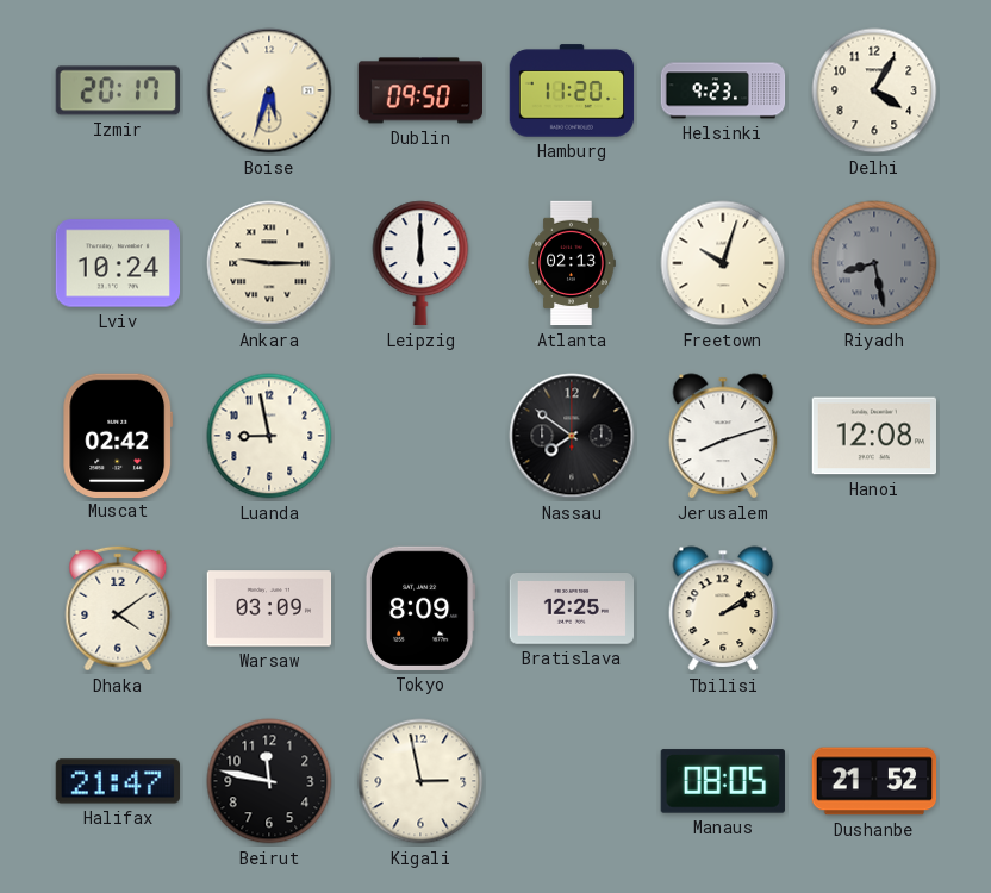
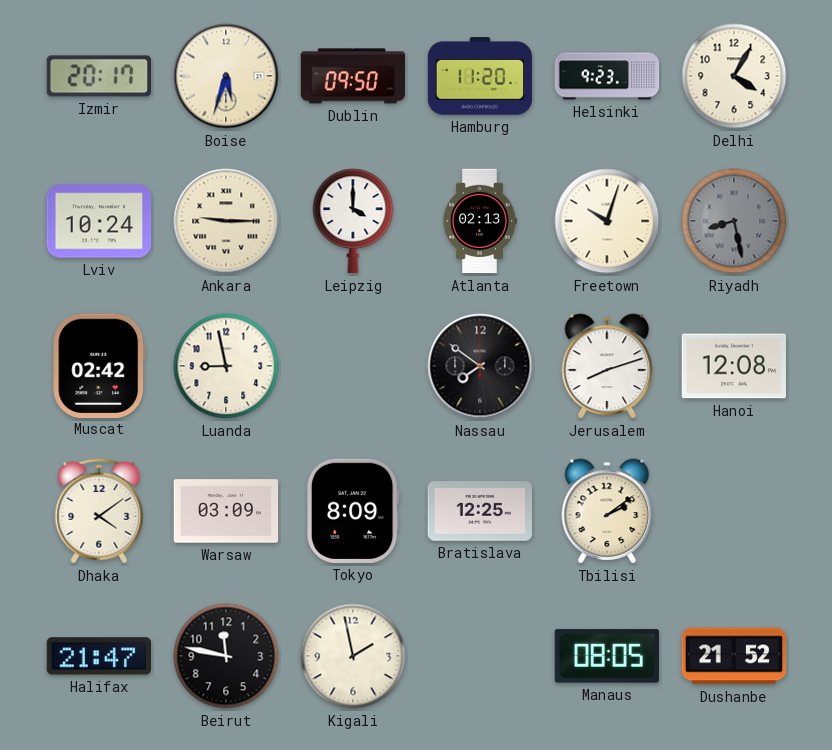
Leipzig: 6:00 -> 4:00
Kigali: 2:58 -> 1:58
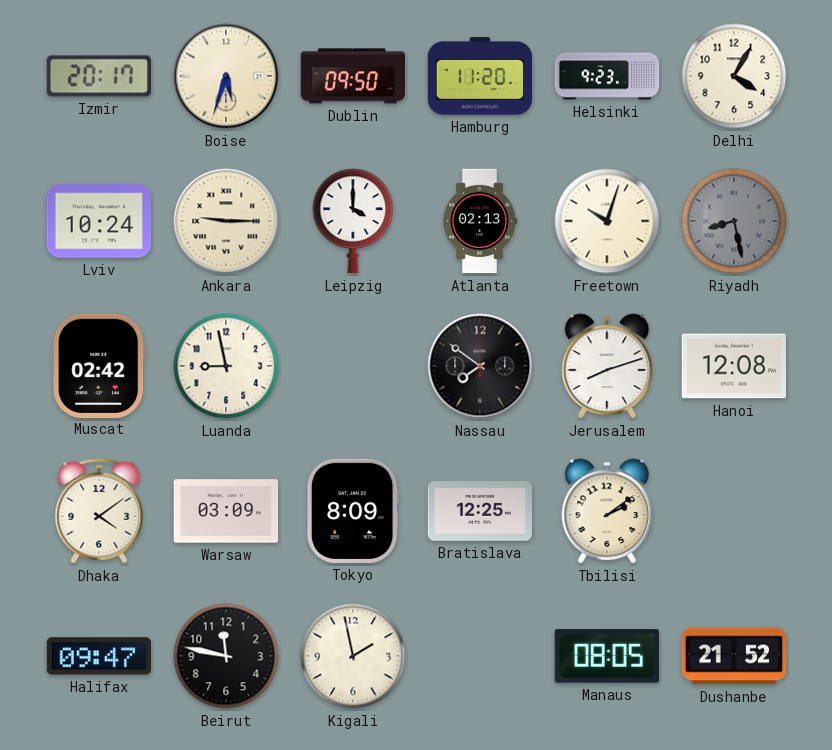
Halifax: 21:47 -> 09:47
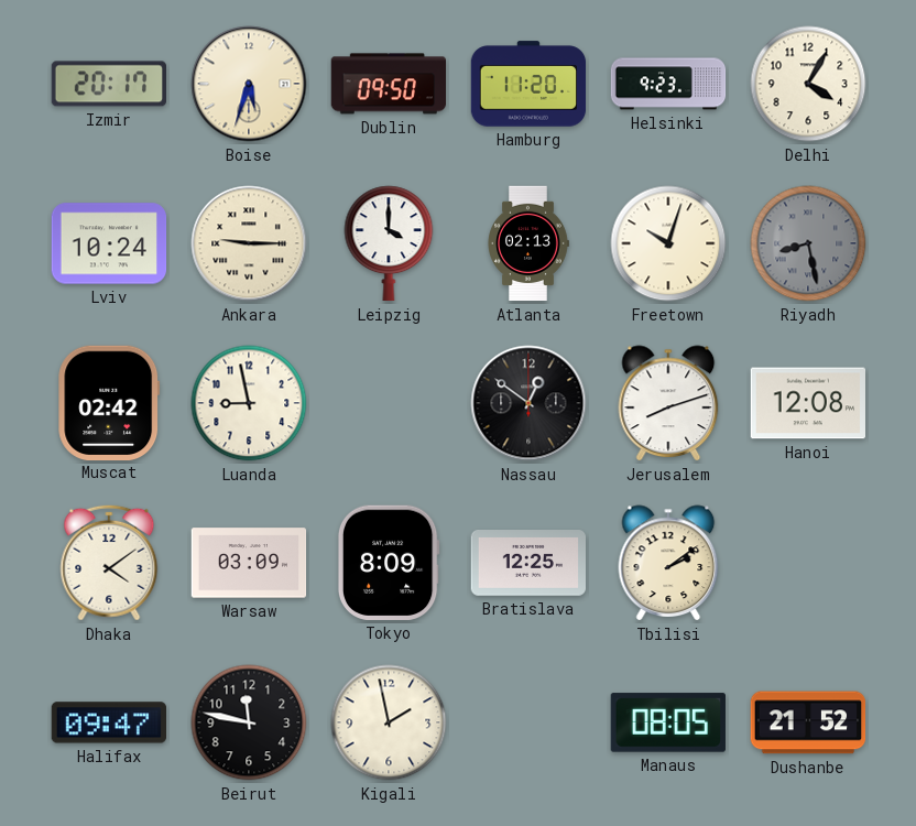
Nassau: 7:51 -> 12:51
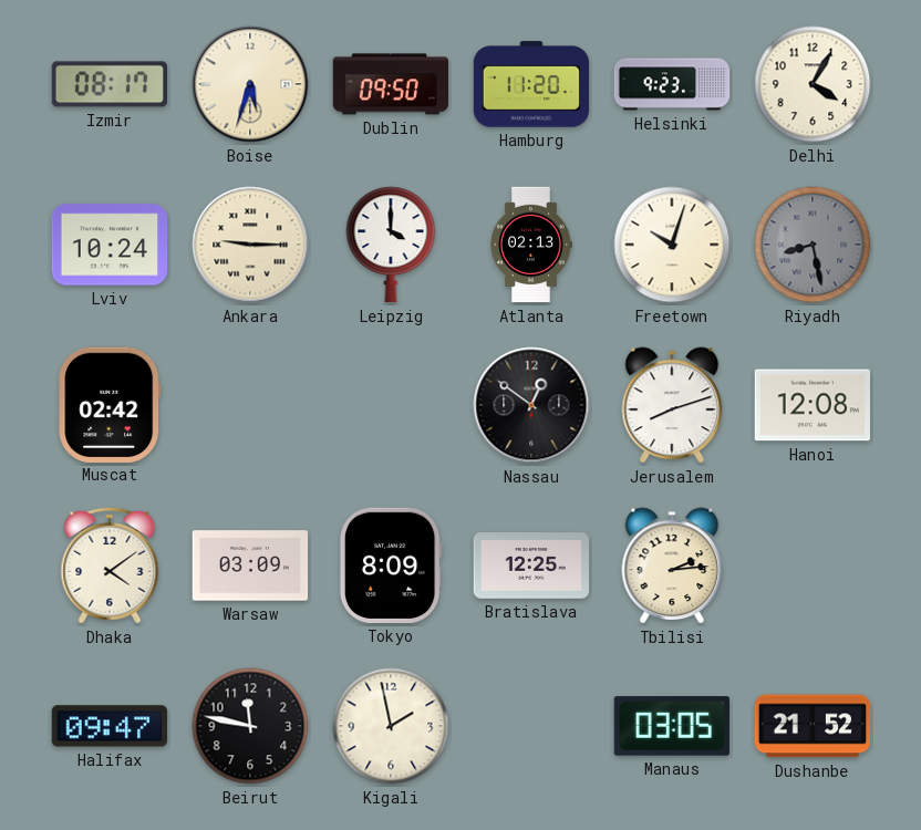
Izmir: 20:17 -> 08:17
Luanda: 8:58 -> none
Tbilisi: 2:09 -> 2:14
Manaus: 08:05 -> 03:05
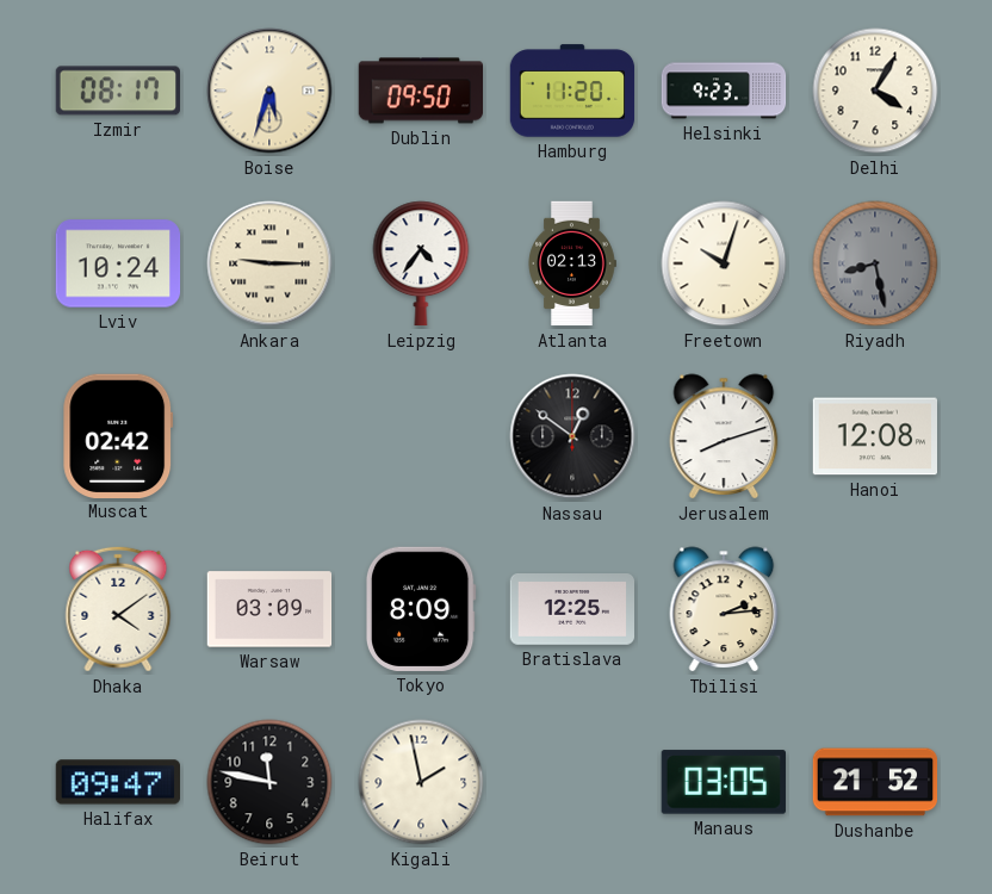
Leipzig: 4:00 -> 4:36
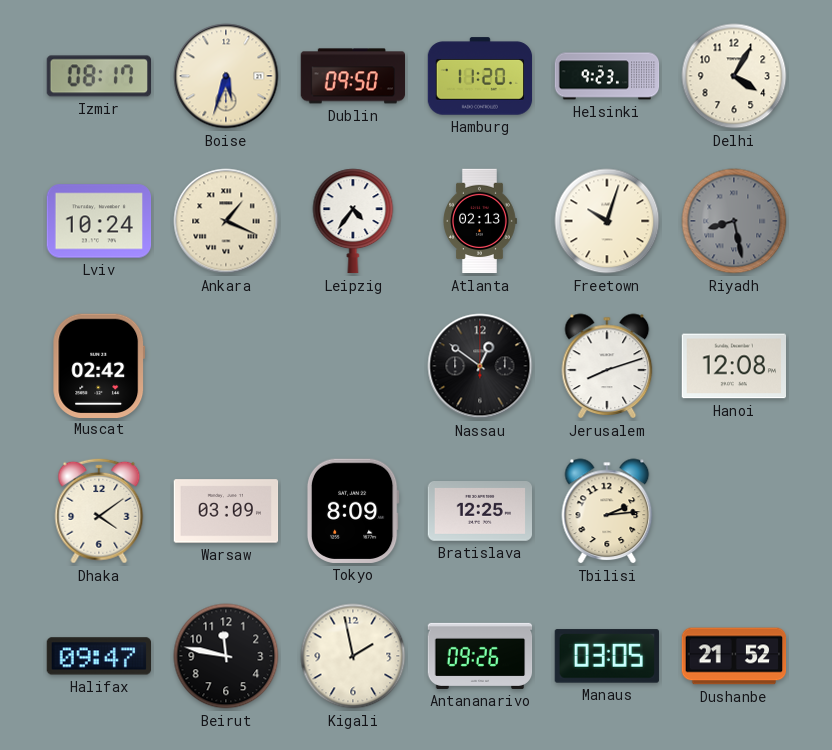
Ankara: 9:15 -> 1:19
Antananarivo: none -> 09:26
